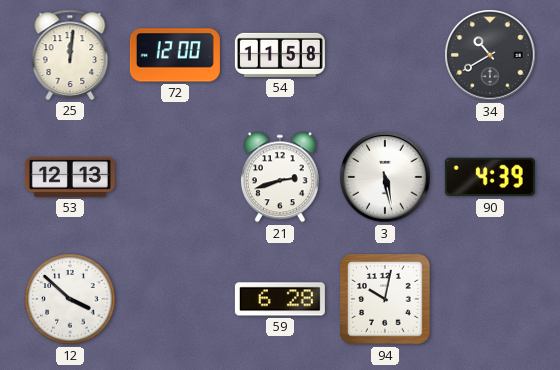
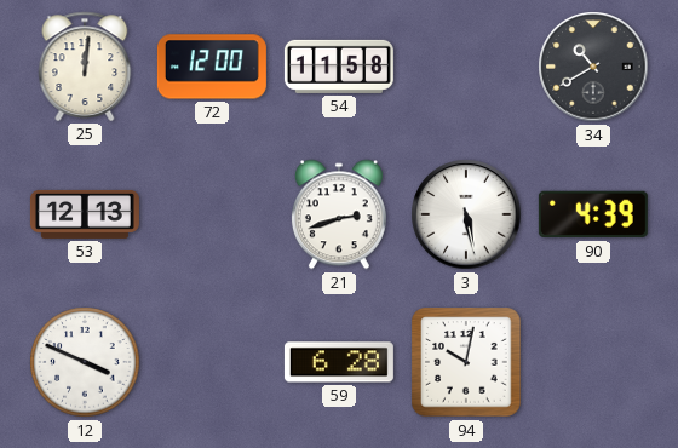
12: 3:52 -> 3:49
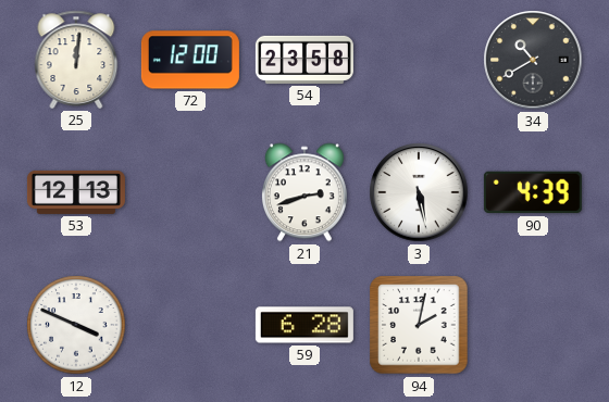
54: 11:58 -> 23:58
94: 10:02 -> 2:02
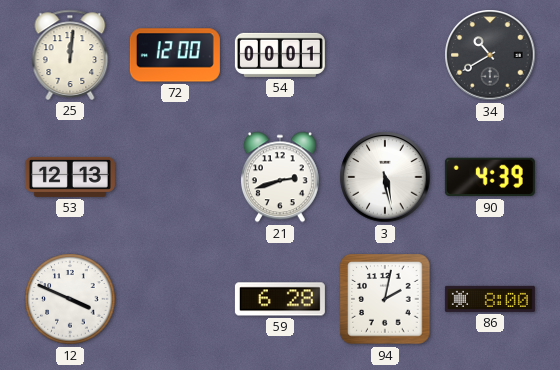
54: 23:58 -> 00:01
86: none -> 8:00
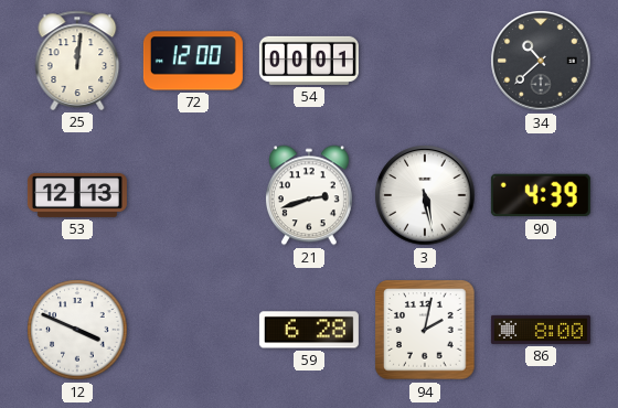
34: 10:40 -> 10:38
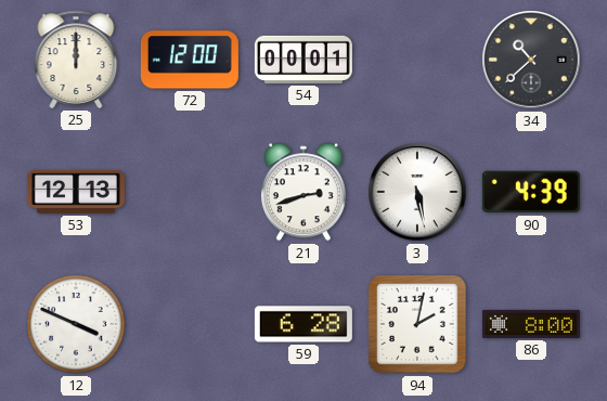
25: 12:01 -> 12:00
